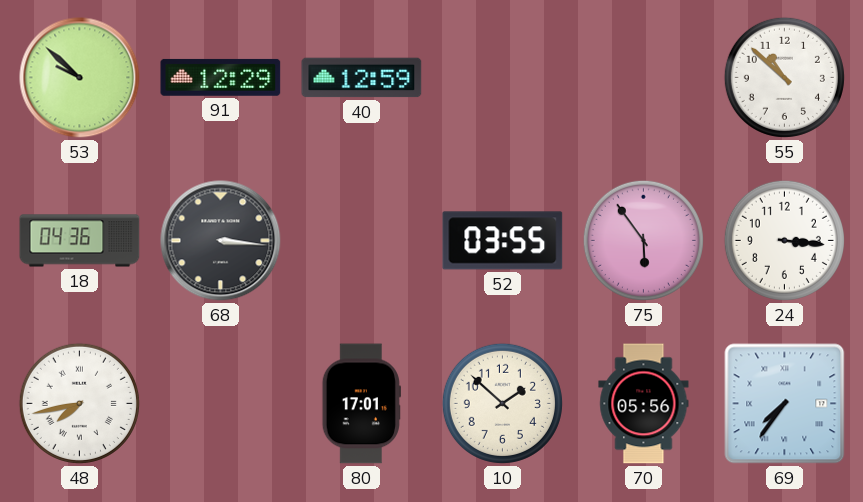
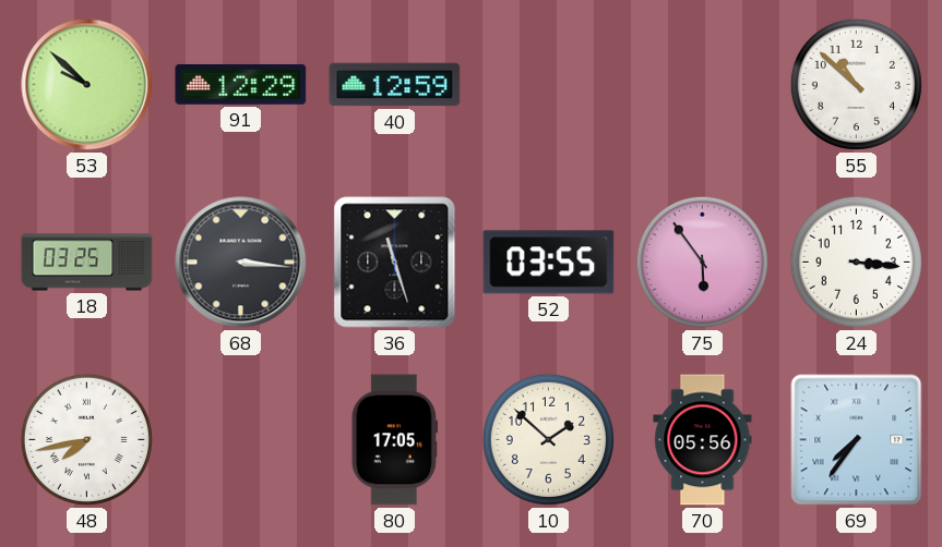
18: 04:36 -> 03:25
36: none -> 11:27
80: 17:01 -> 17:05
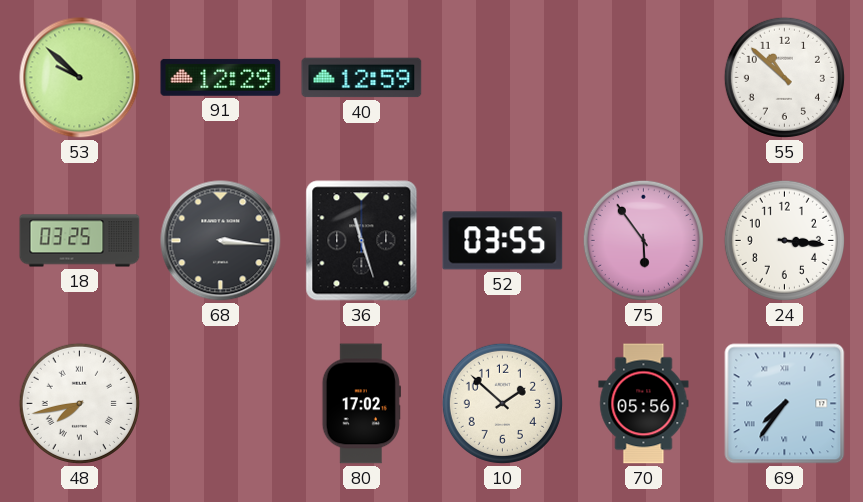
80: 17:05 -> 17:02
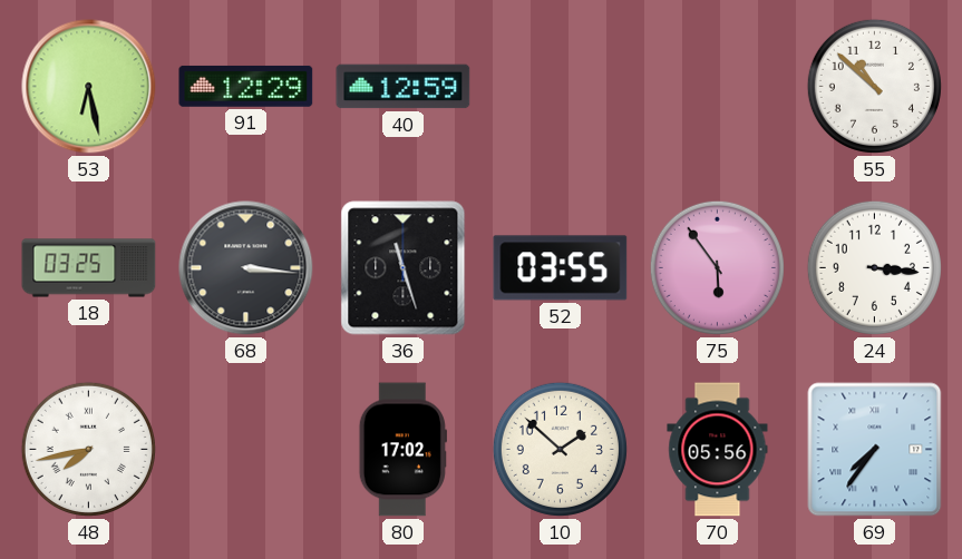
53: 9:52 -> 6:28
